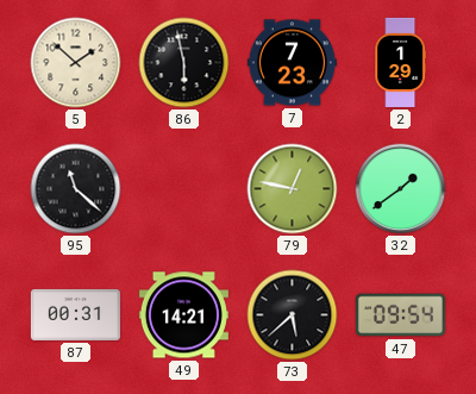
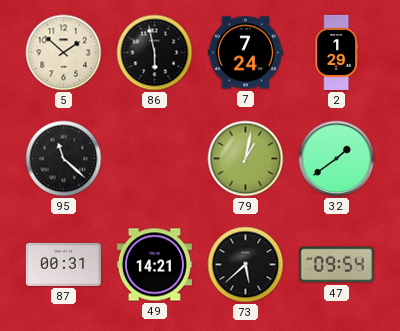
7: 7:23 -> 7:24
79: 12:47 -> 1:02
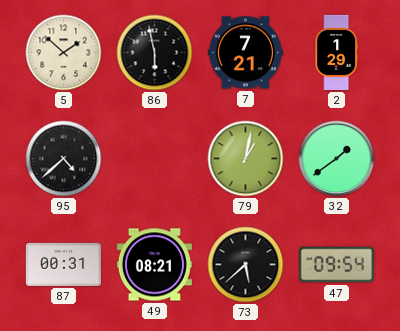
7: 7:24 -> 7:21
95: 11:22 -> 4:38
49: 14:21 -> 08:21
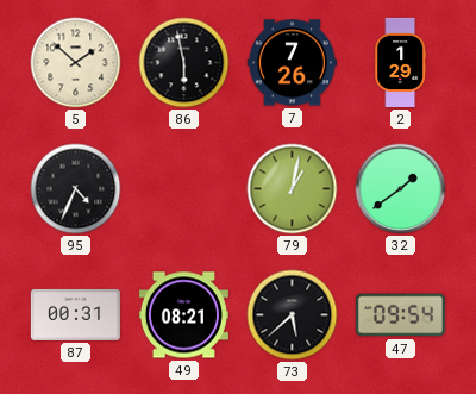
7: 7:21 -> 7:26
95: 4:38 -> 4:34
